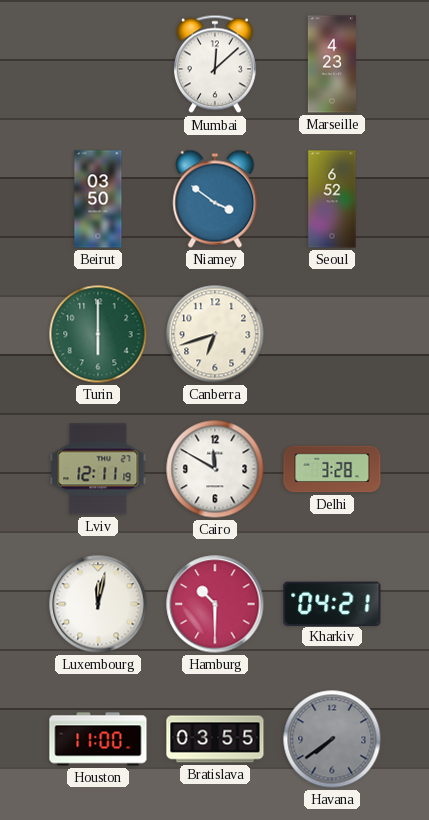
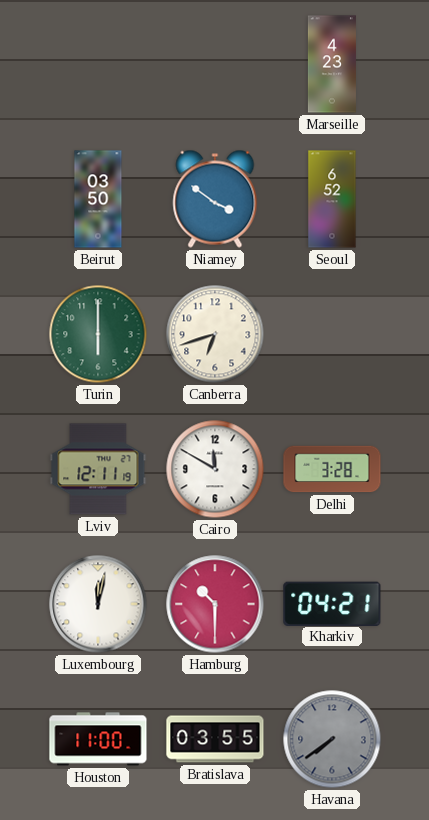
Mumbai: 12:08 -> none
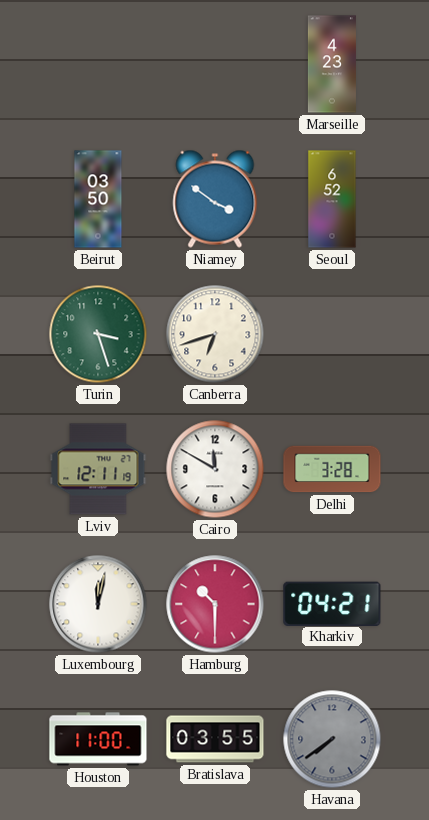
Turin: 6:00 -> 3:27
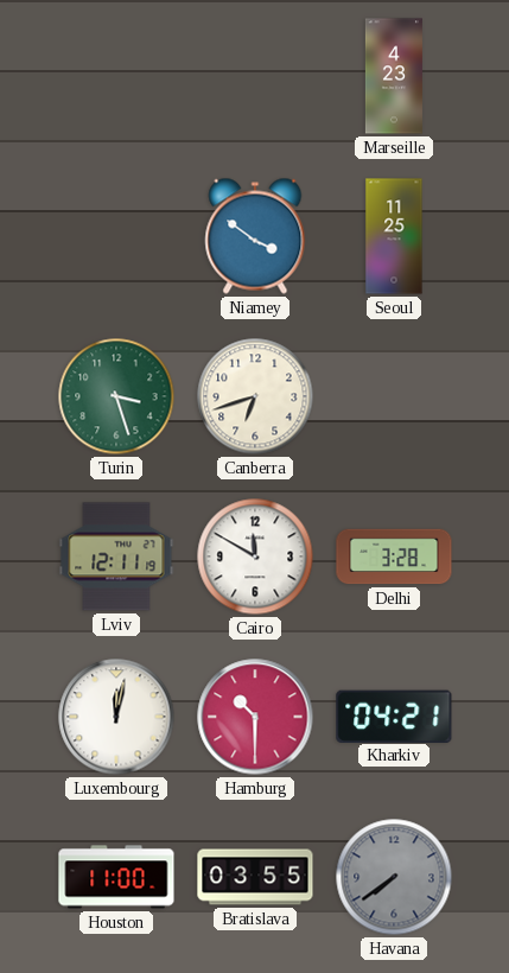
Beirut: 03:50 -> none
Seoul: 6:52 -> 11:25
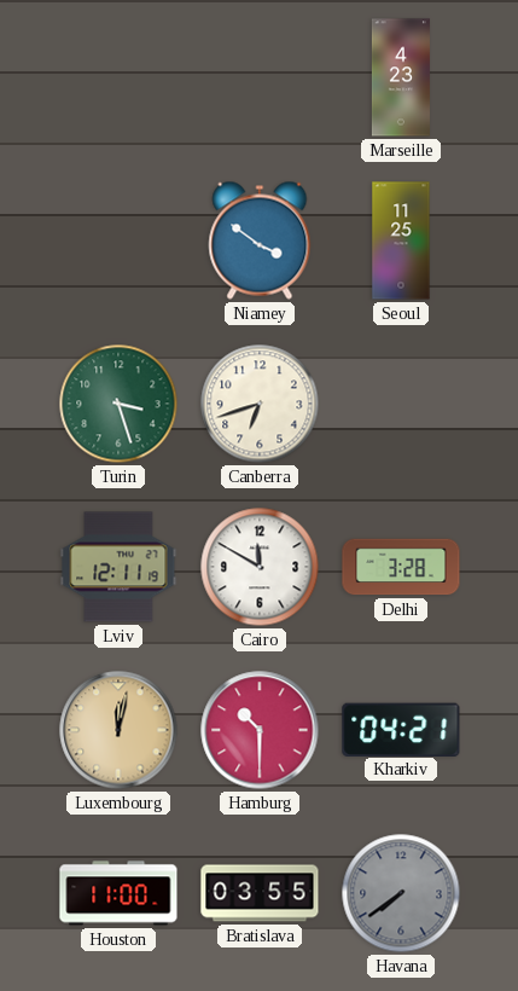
Luxembourg dial: white -> champagne
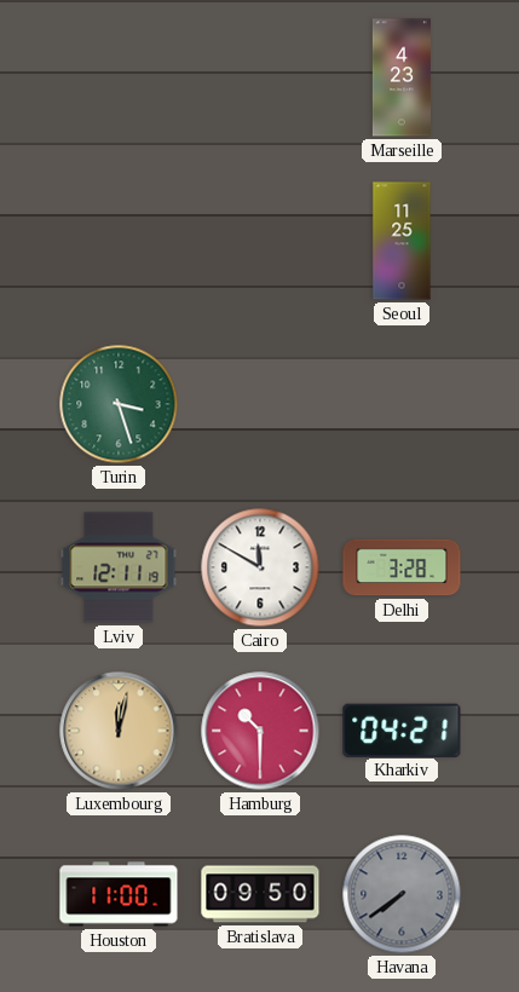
Niamey: 3:51 -> none
Canberra: 6:42 -> none
Bratislava: 03:55 -> 09:50
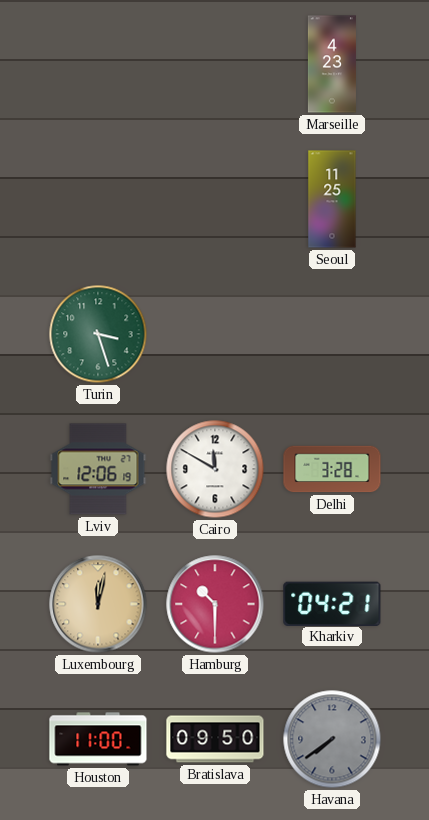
Lviv: 12:11 -> 12:06
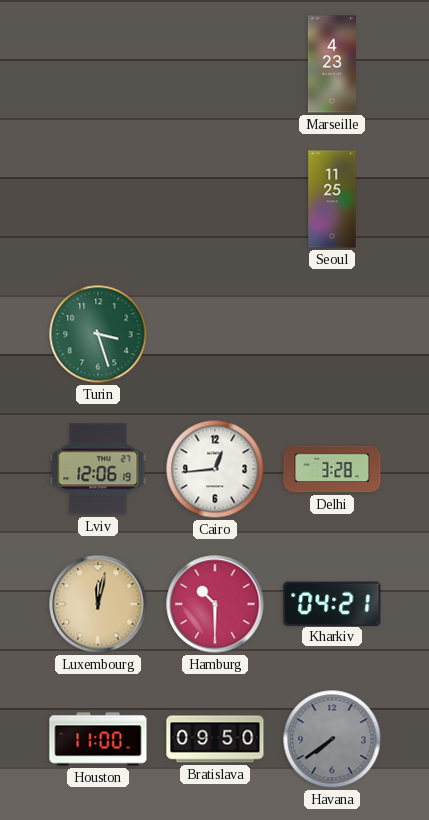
Cairo: 11:50 -> 12:44
